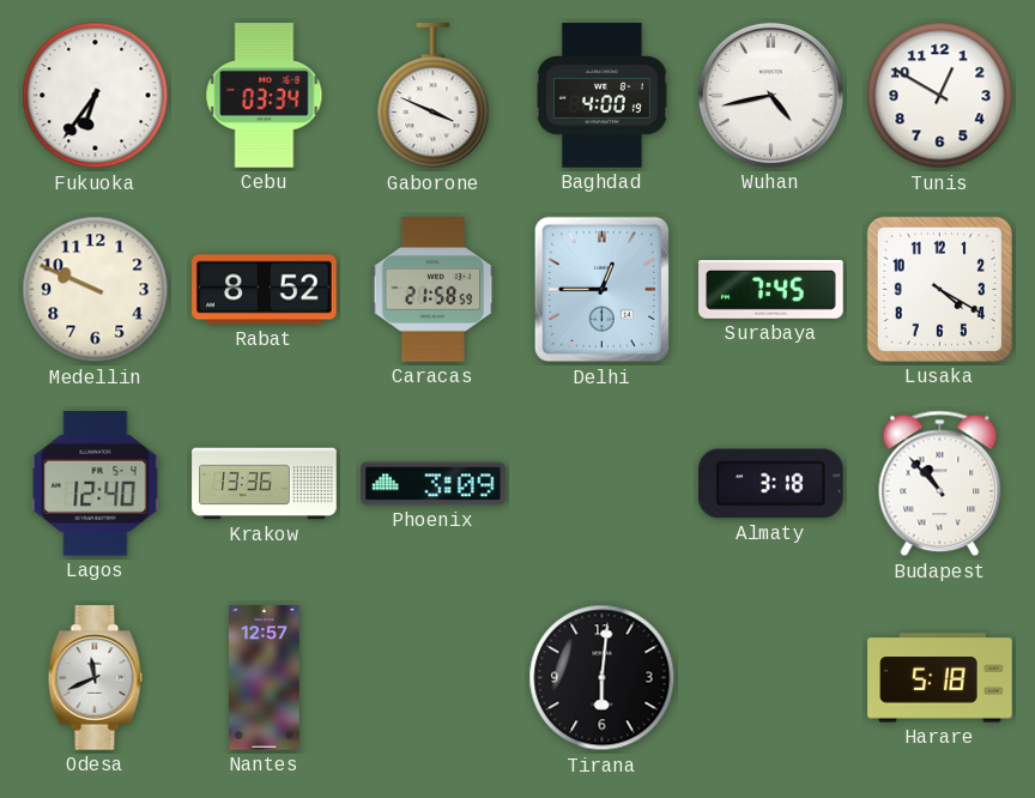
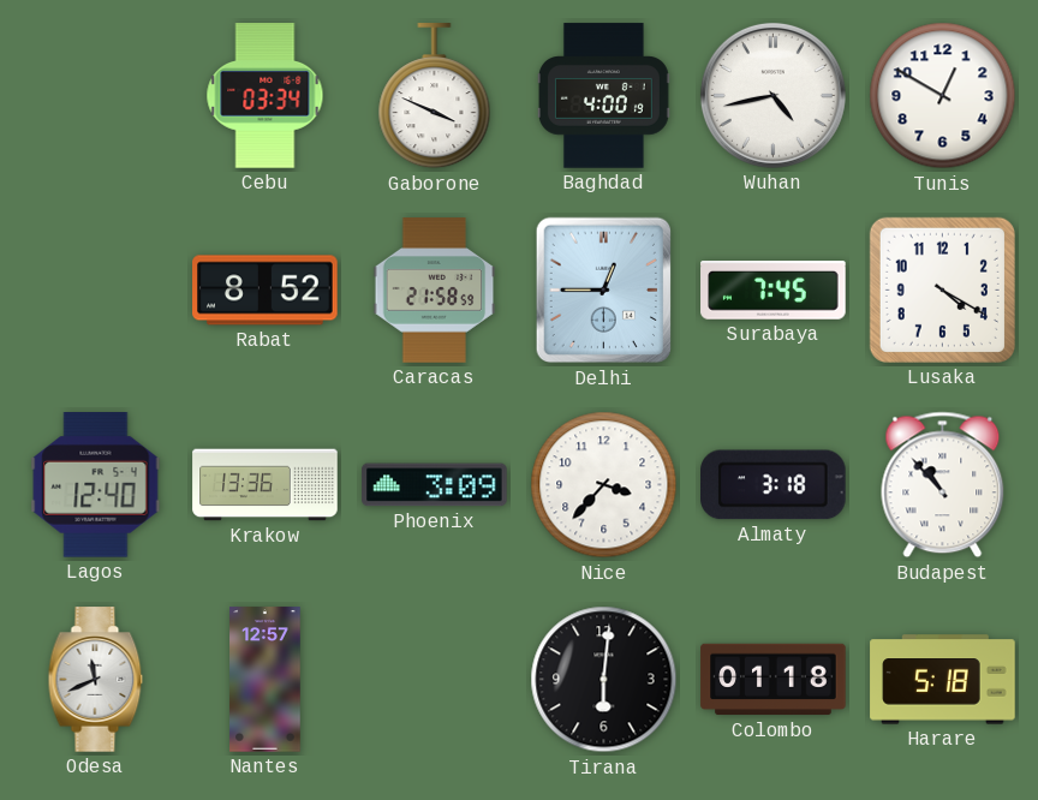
Fukuoka: 6:36 -> none
Medellin: 9:49 -> none
Nice: none -> 3:37
Colombo: none -> 01:18
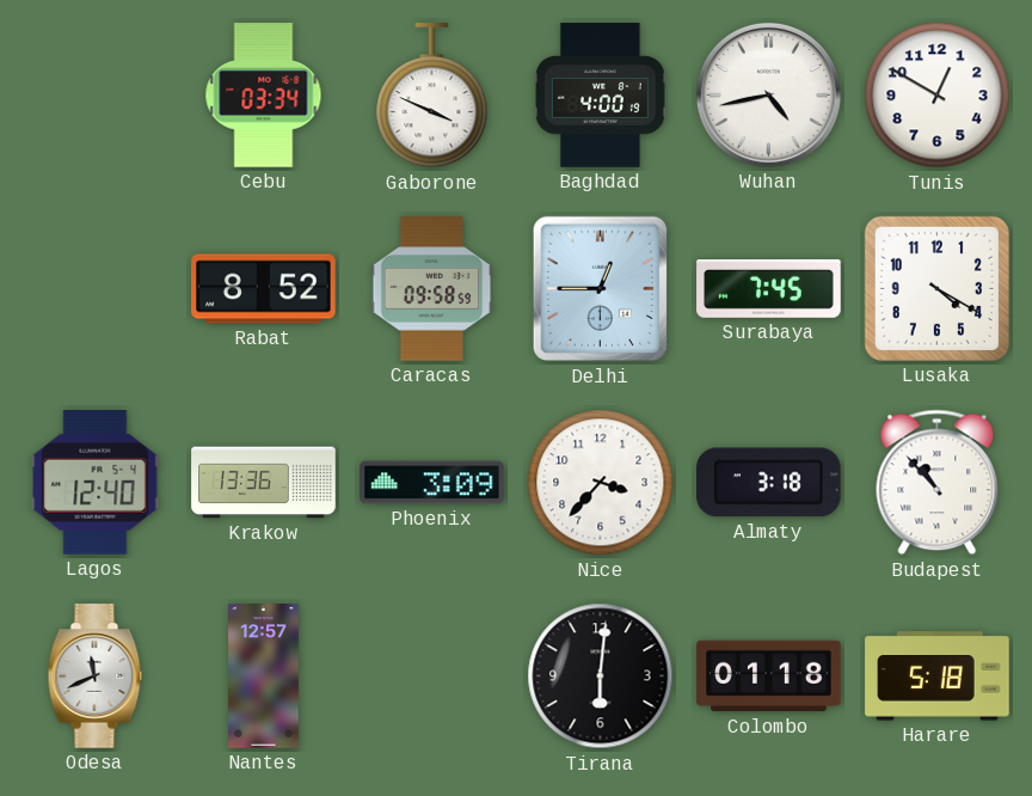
Caracas: 21:58 -> 09:58
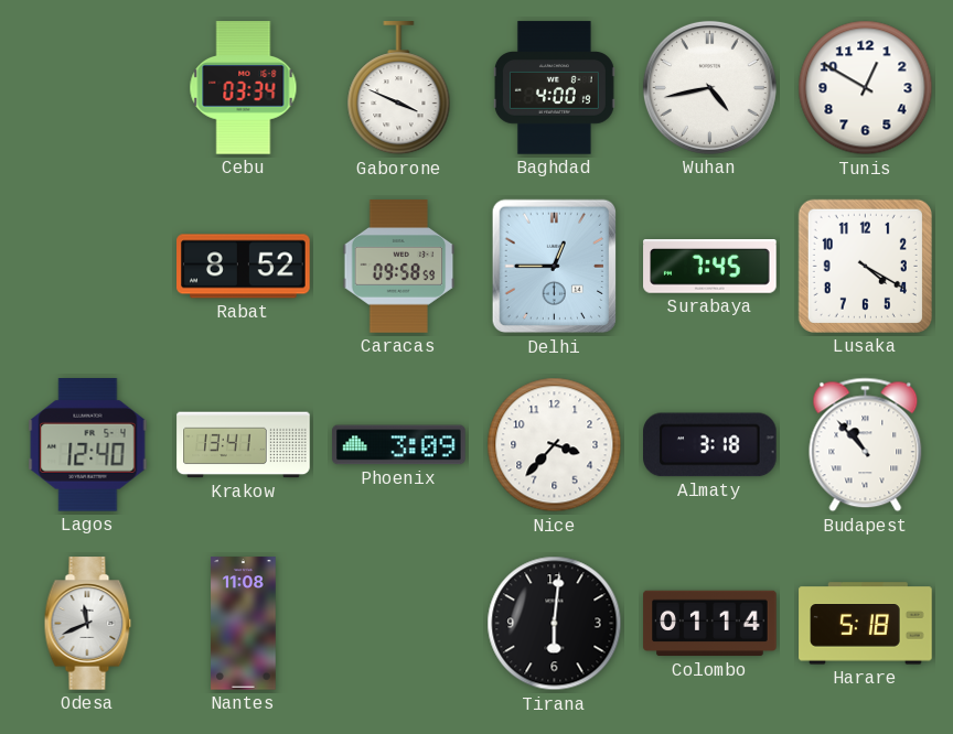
Krakow: 13:36 -> 13:41
Nantes: 12:57 -> 11:08
Colombo: 01:18 -> 01:14
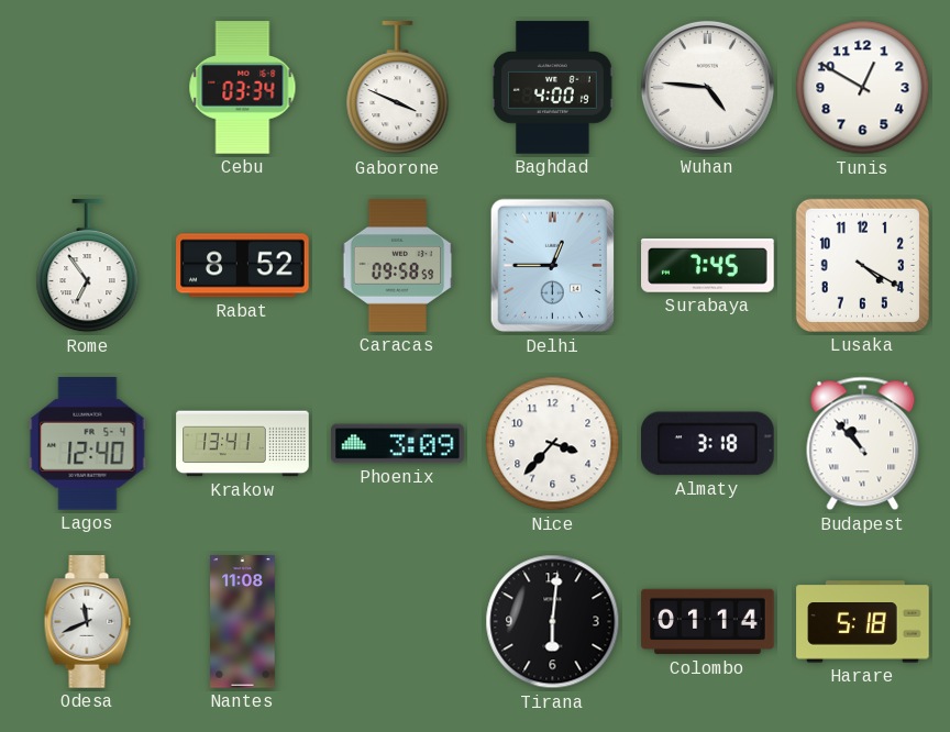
Wuhan: 4:43 -> 4:46
Rome: none -> 6:54
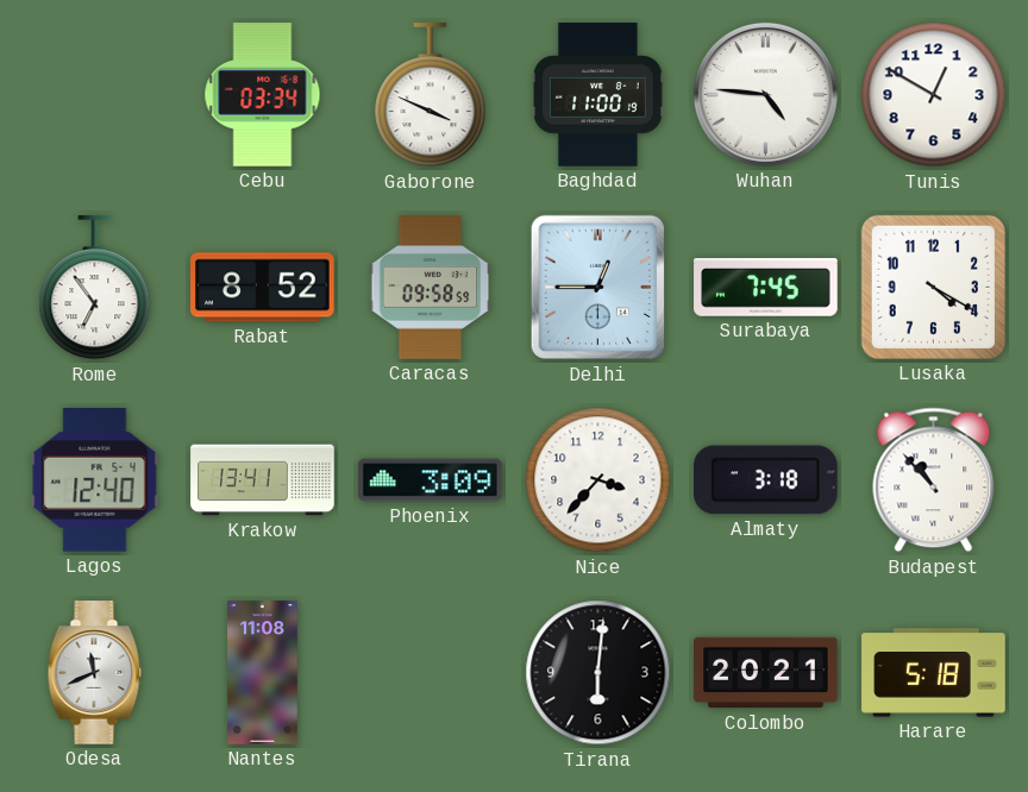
Baghdad: 4:00 -> 11:00
Colombo: 01:14 -> 20:21
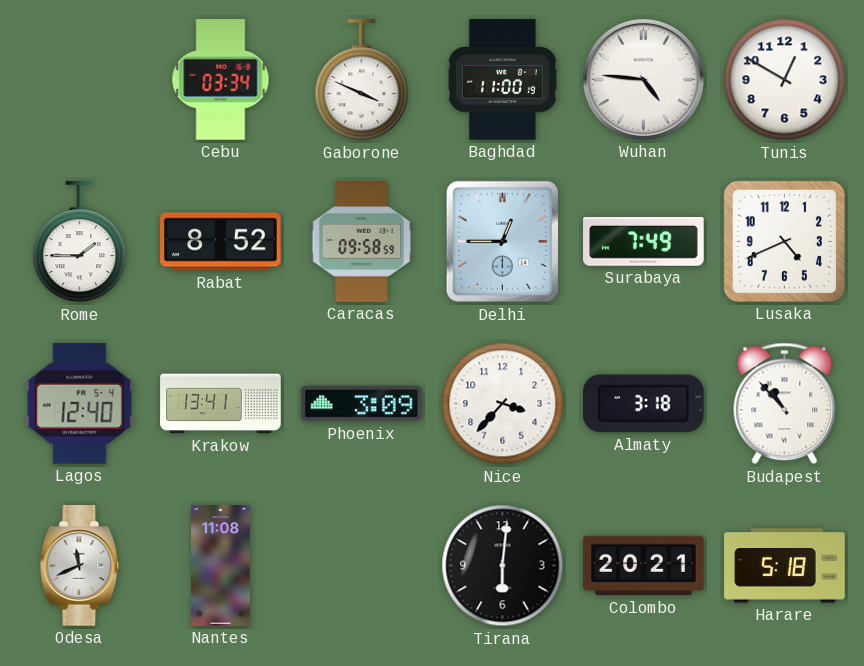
Rome: 6:54 -> 1:45
Surabaya: 7:45 -> 7:49
Lusaka: 4:20 -> 4:41
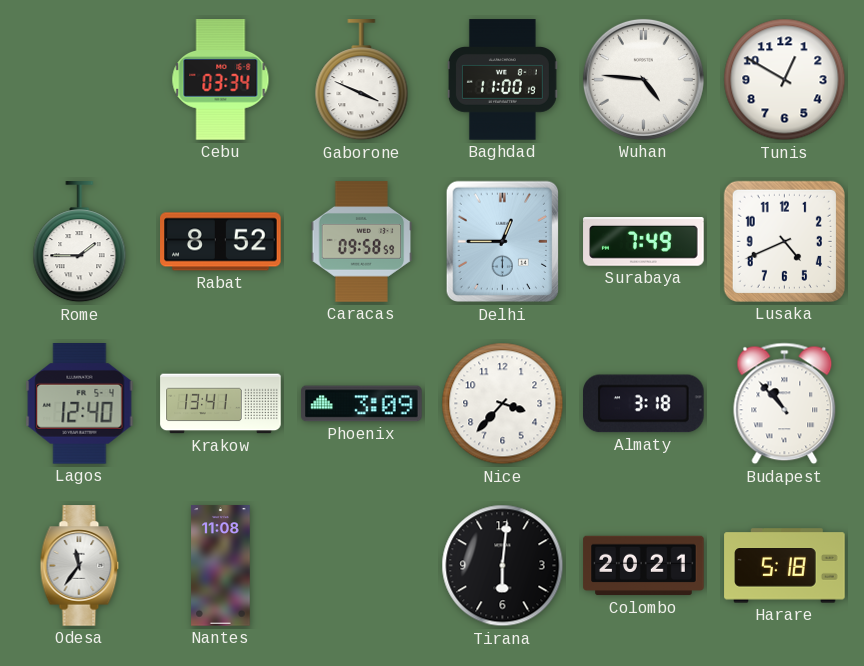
Odesa: 11:41 -> 11:36
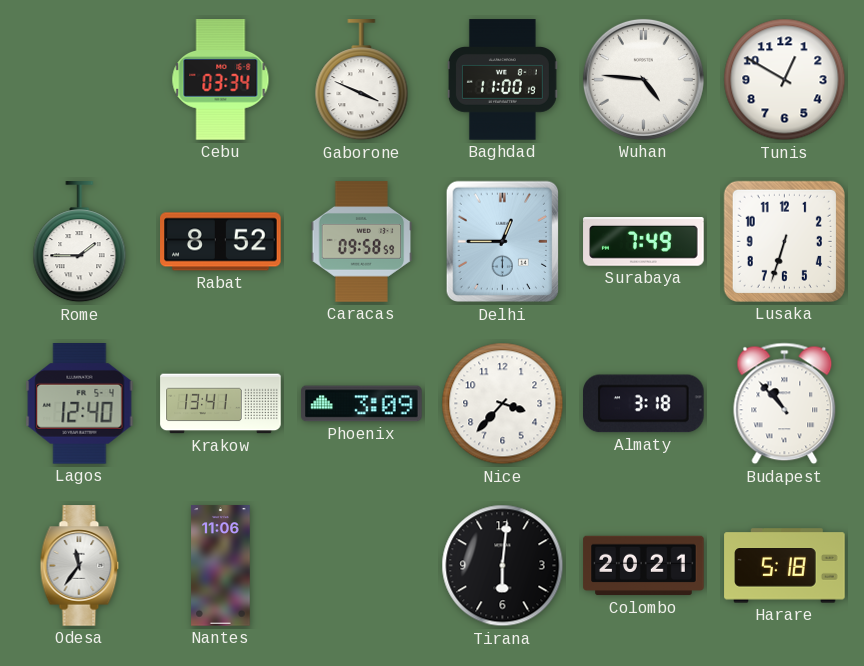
Lusaka: 4:41 -> 6:33
Nantes: 11:08 -> 11:06
